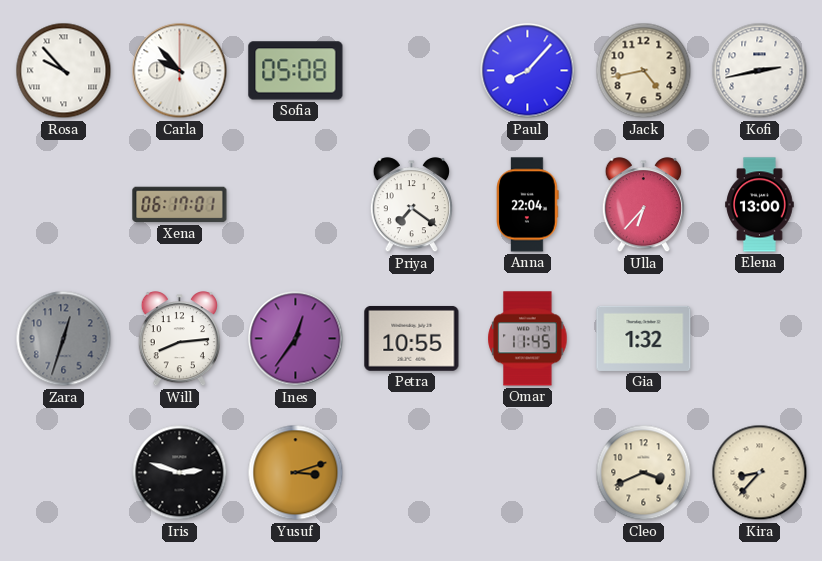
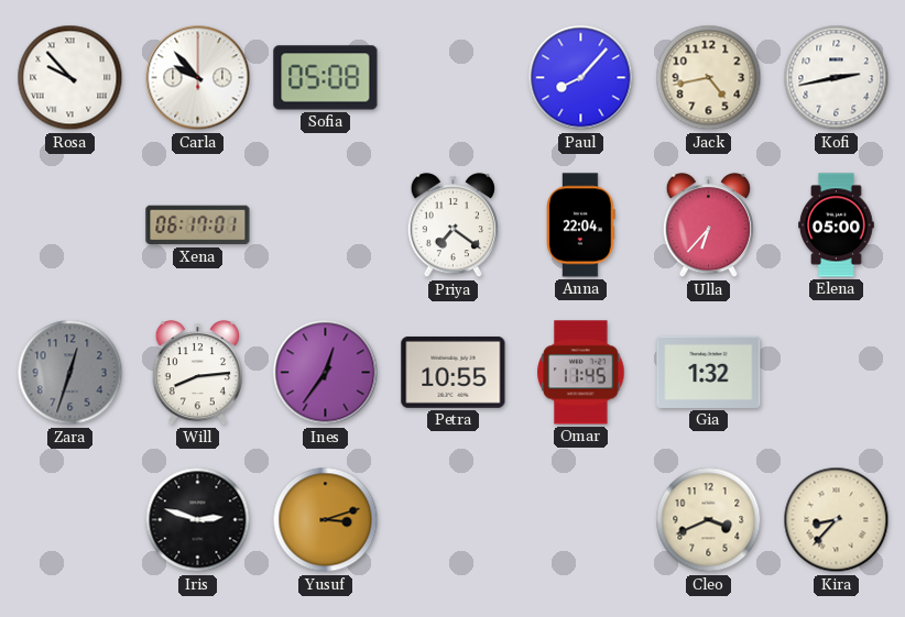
Elena: 13:00 -> 05:00
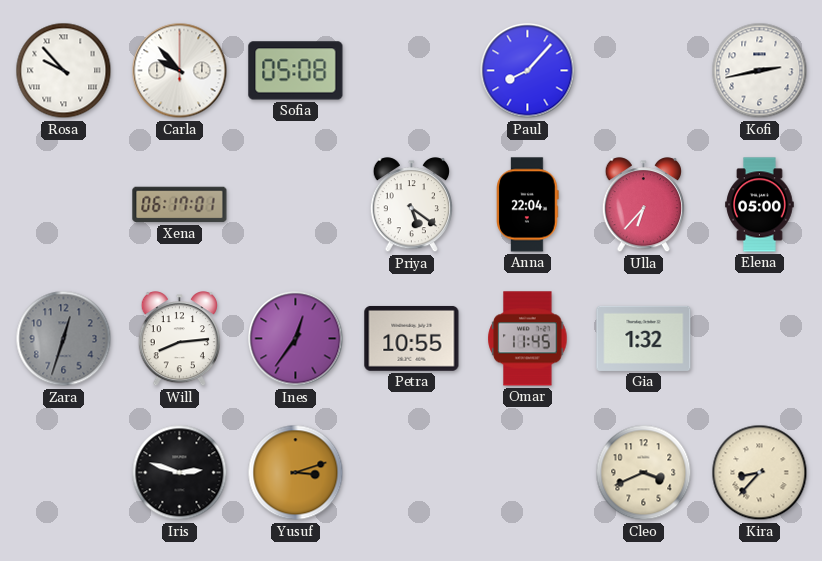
Jack: 4:43 -> none
Priya: 7:21 -> 5:21
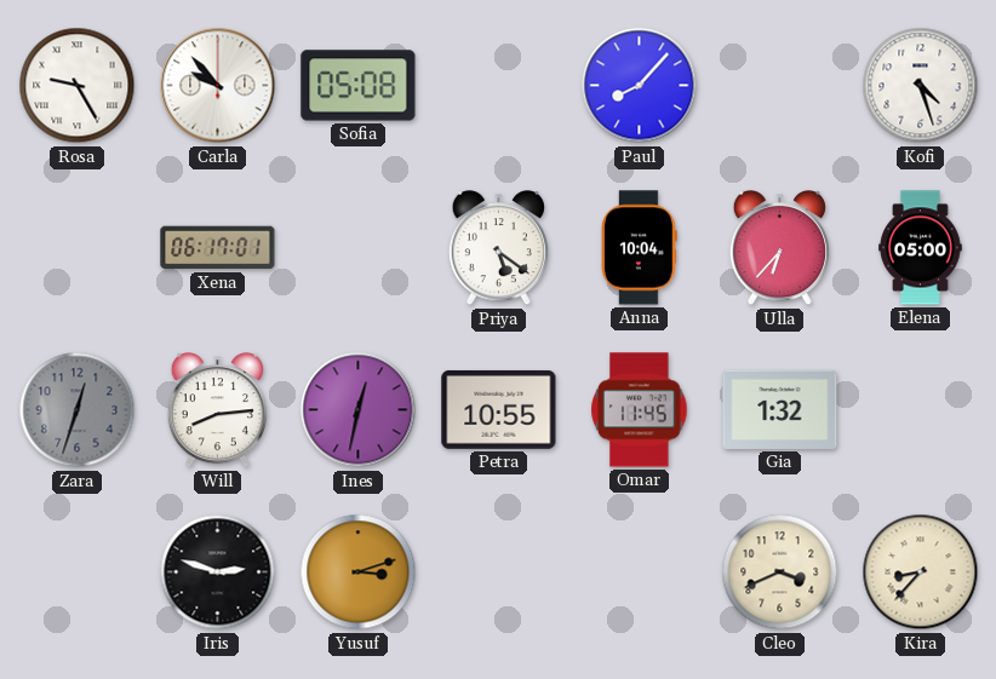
Rosa: 9:53 -> 9:25
Kofi: 2:43 -> 4:27
Anna: 22:04 -> 10:04
Ines: 12:36 -> 12:32
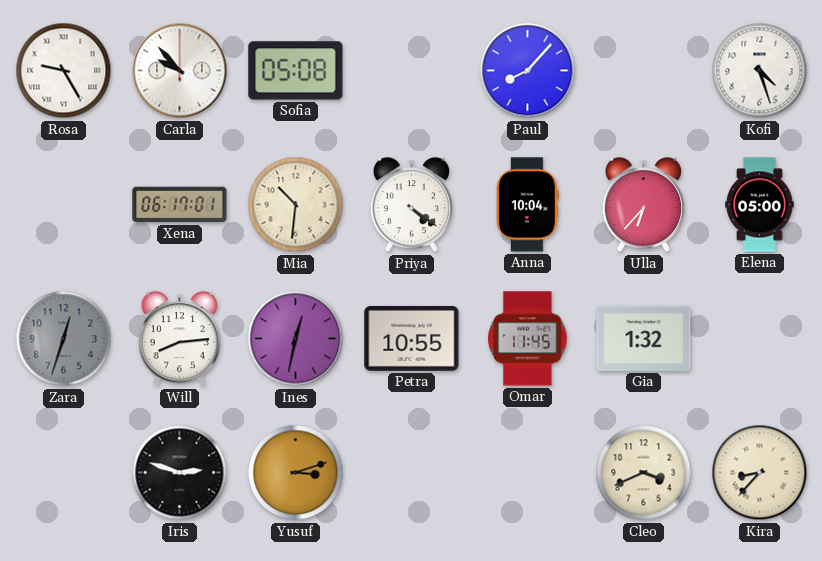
Mia: none -> 10:31
Priya: 5:21 -> 4:21
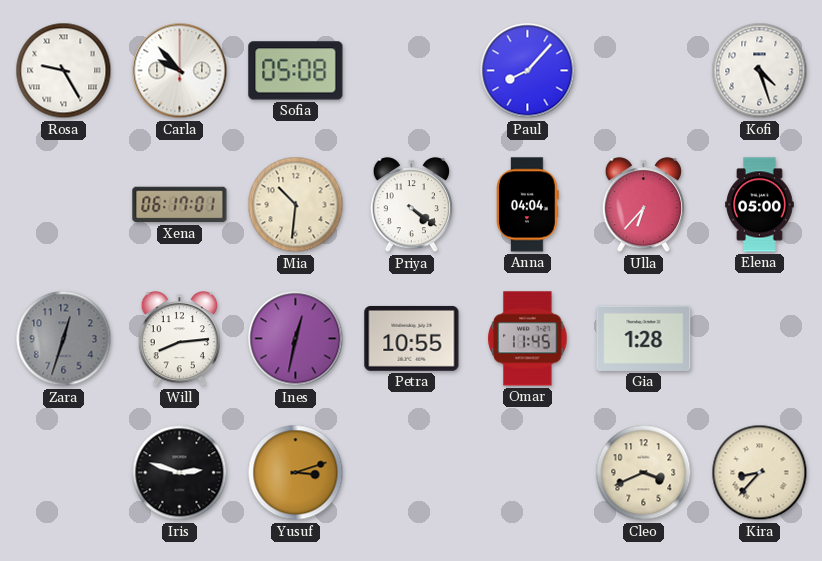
Anna: 10:04 -> 04:04
Gia: 1:32 -> 1:28
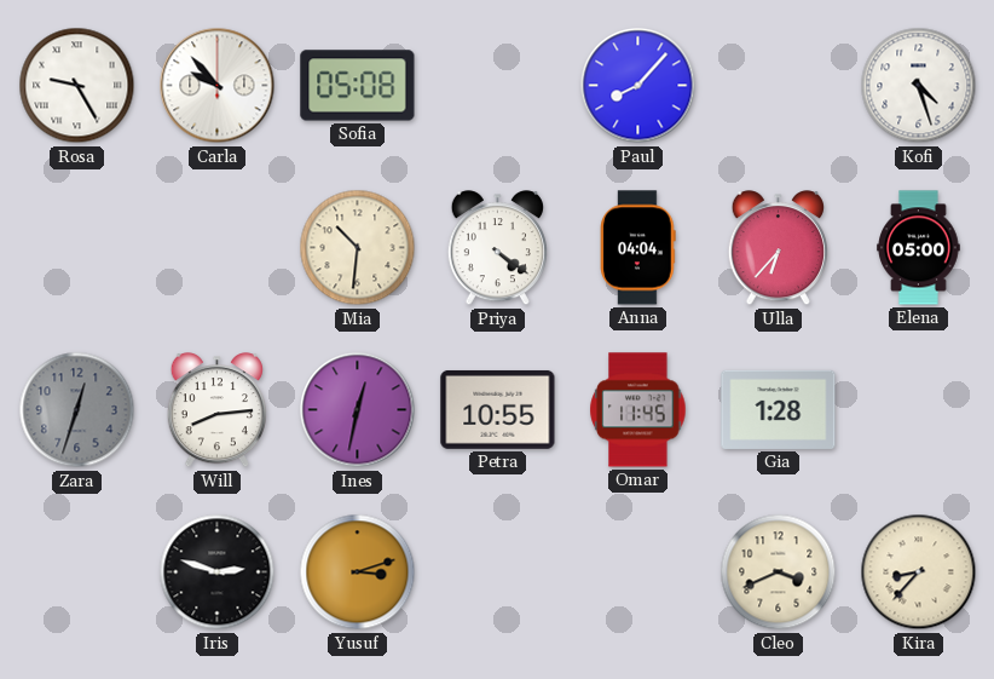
Xena: 06:17 -> none
